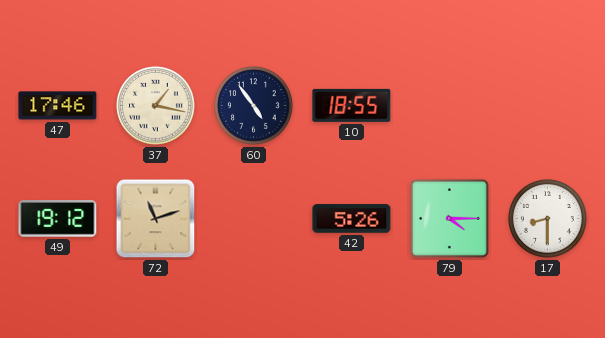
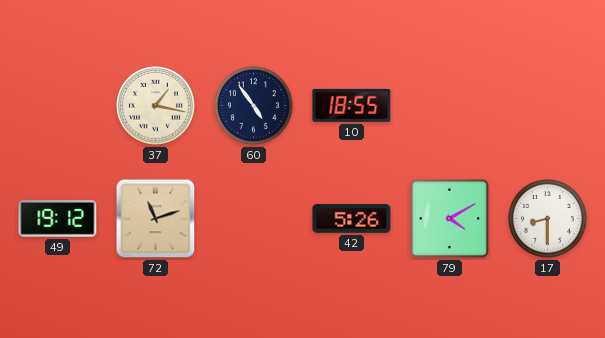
47: 17:46 -> none
79: 4:15 -> 4:10
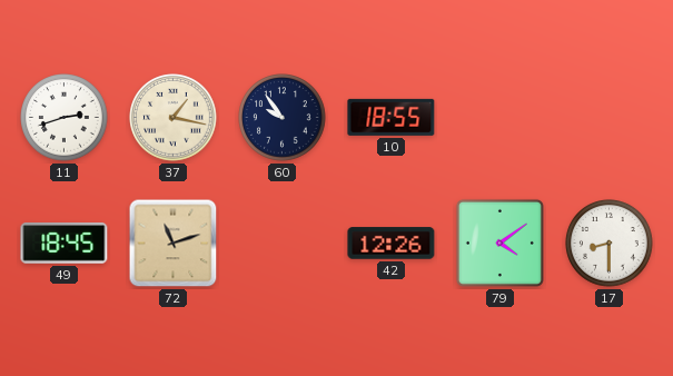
11: none -> 2:42
60: 4:54 -> 9:54
49: 19:12 -> 18:45
42: 5:26 -> 12:26
79: 4:10 -> 4:09
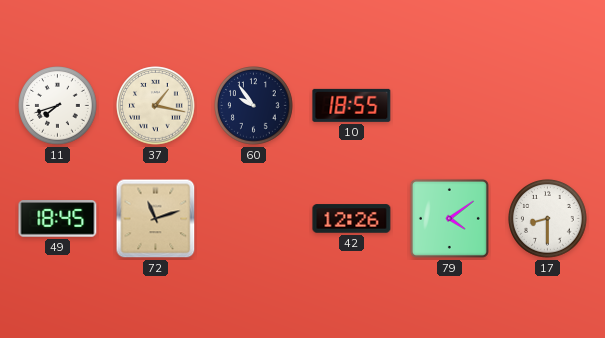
11: 2:42 -> 7:42
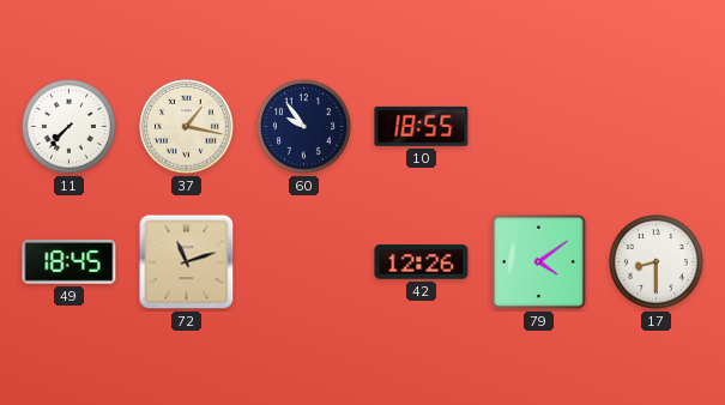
11: 7:42 -> 7:37
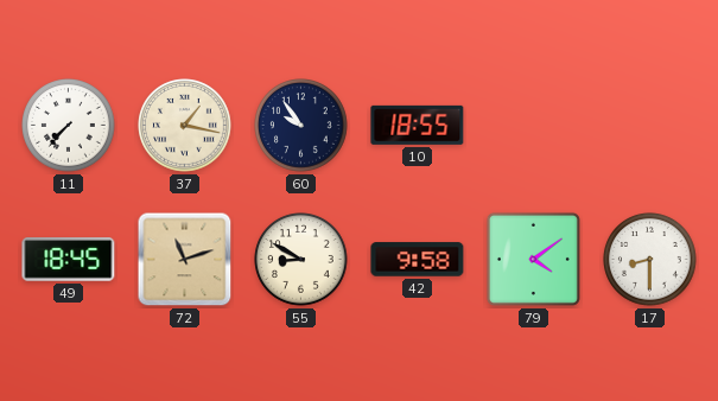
55: none -> 8:50
42: 12:26 -> 9:58
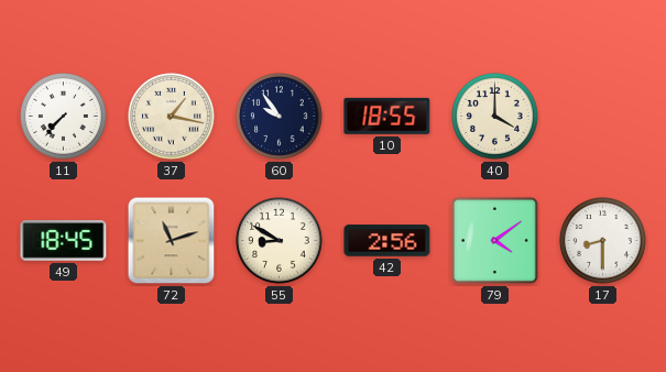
40: none -> 4:00
42: 9:58 -> 2:56
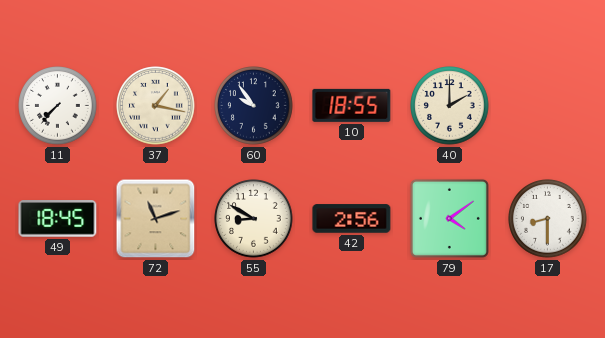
40: 4:00 -> 2:00
